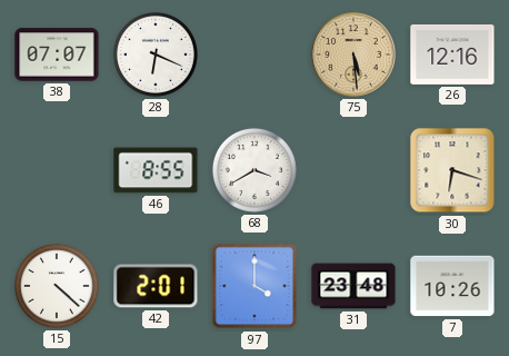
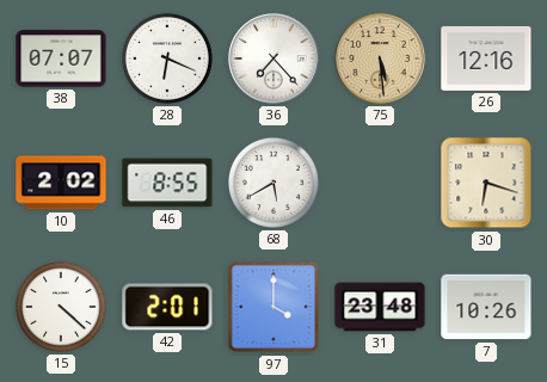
36: none -> 7:23
10: none -> 2:02
68: 3:40 -> 5:40
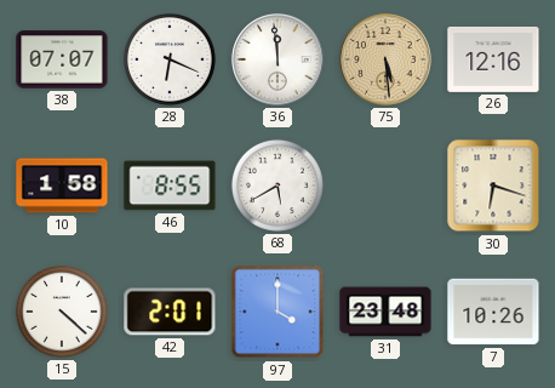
36: 7:23 -> 11:59
10: 2:02 -> 1:58
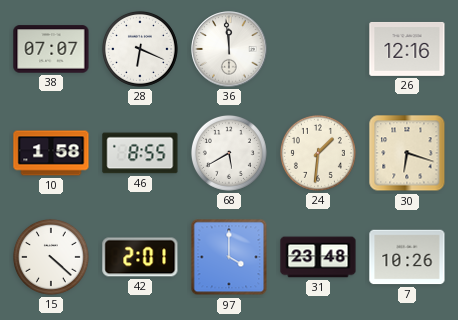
75: 5:29 -> none
24: none -> 1:31
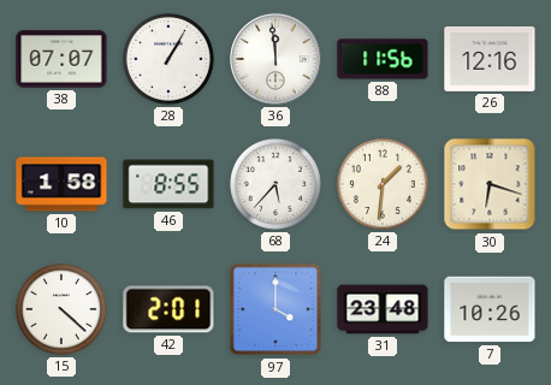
28: 6:19 -> 1:05
88: none -> 11:56
68: 5:40 -> 5:37
